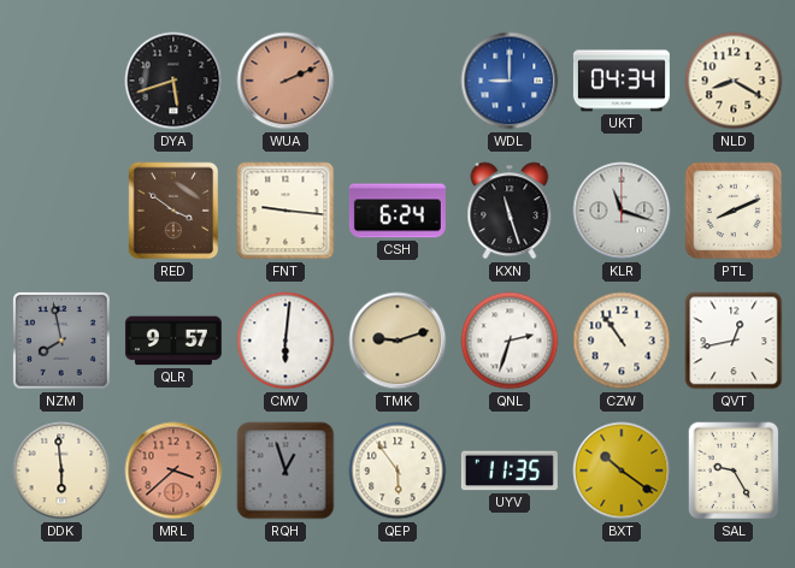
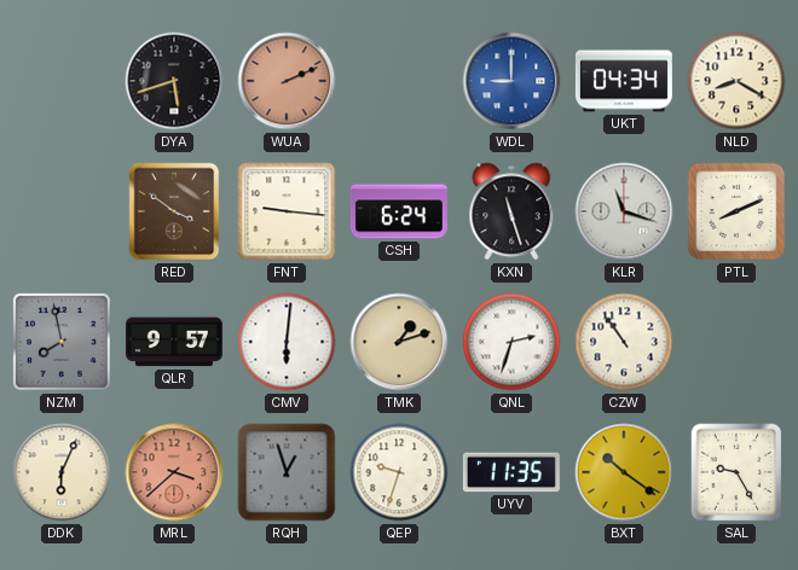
TMK: 9:12 -> 1:12
QVT: 12:43 -> none
DDK: 5:59 -> 6:04
QEP: 5:54 -> 9:33
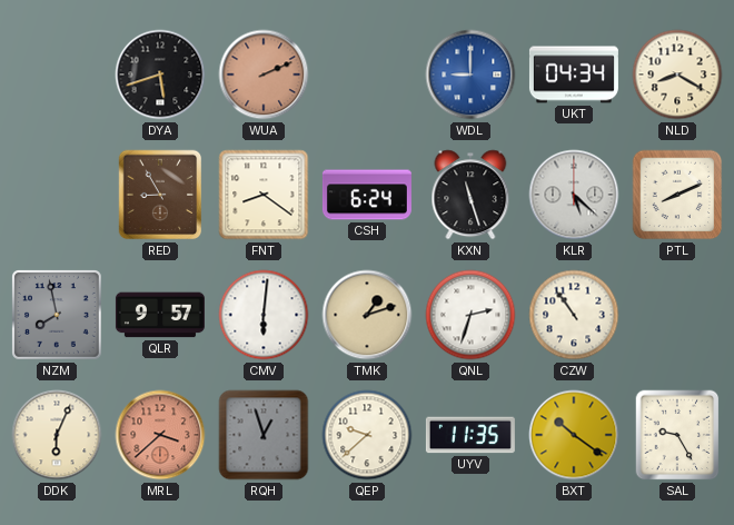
RED: 3:51 -> 8:55
FNT: 9:16 -> 8:21
KLR: 11:18 -> 5:22
QEP: 9:33 -> 9:38
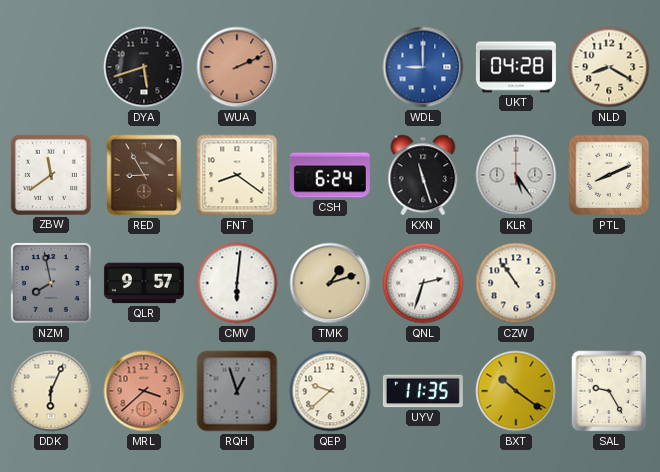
UKT: 04:34 -> 04:28
ZBW: none -> 11:39
KLR: 5:22 -> 5:24
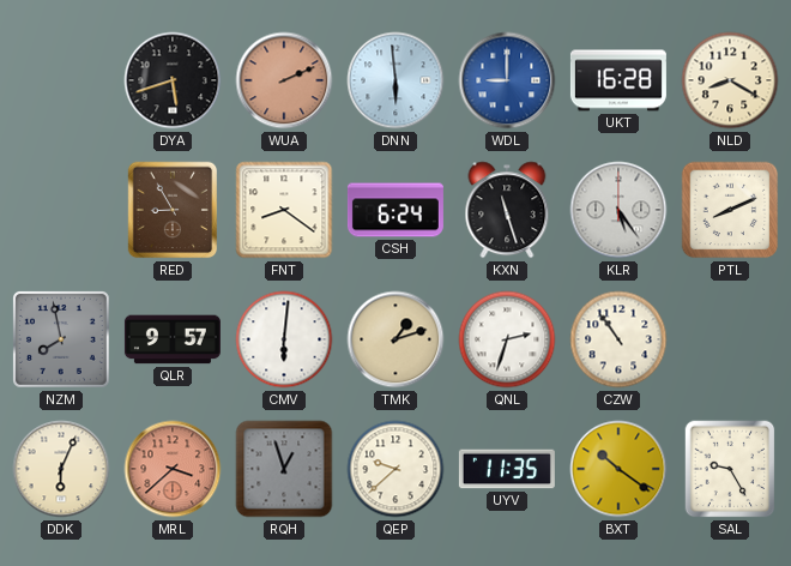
DNN: none -> 5:59
UKT: 04:28 -> 16:28
ZBW: 11:39 -> none
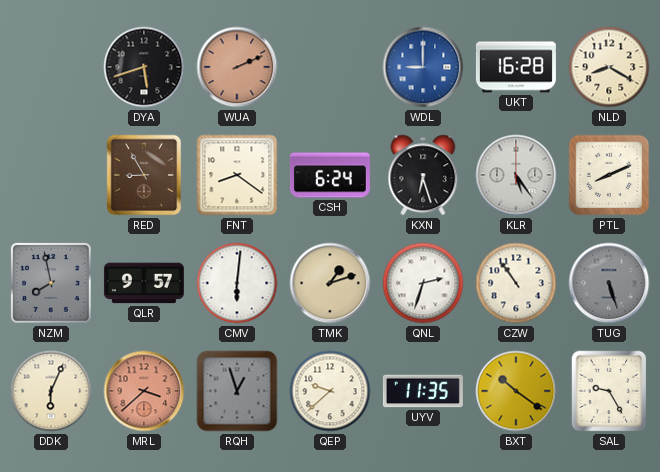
DNN: 5:59 -> none
KXN: 11:27 -> 6:27
TUG: none -> 5:27
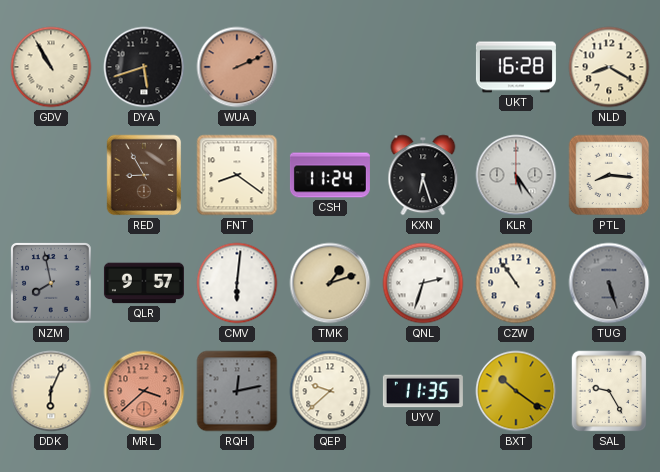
GDV: none -> 10:55
WDL: 9:00 -> none
CSH: 6:24 -> 11:24
PTL: 8:11 -> 8:16
RQH: 12:57 -> 12:13
